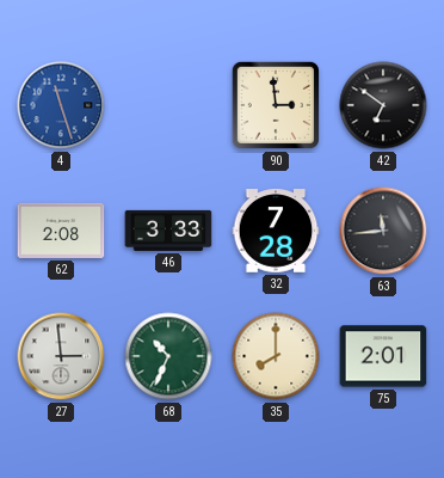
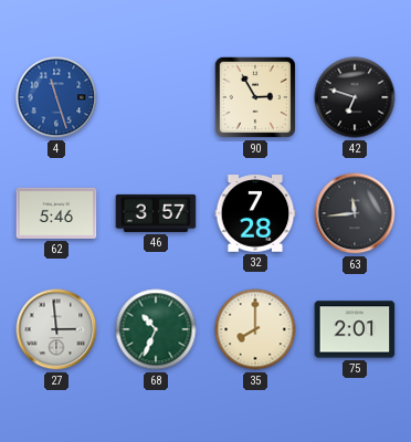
90: 2:59 -> 2:55
42: 6:51 -> 6:48
62: 2:08 -> 5:46
46: 3:33 -> 3:57
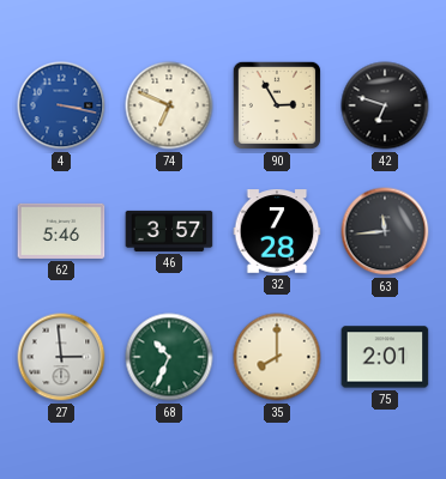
4: 11:27 -> 3:17
74: none -> 6:49
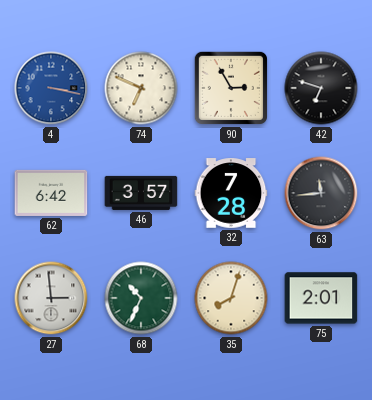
62: 5:46 -> 6:42
35: 8:00 -> 8:03
